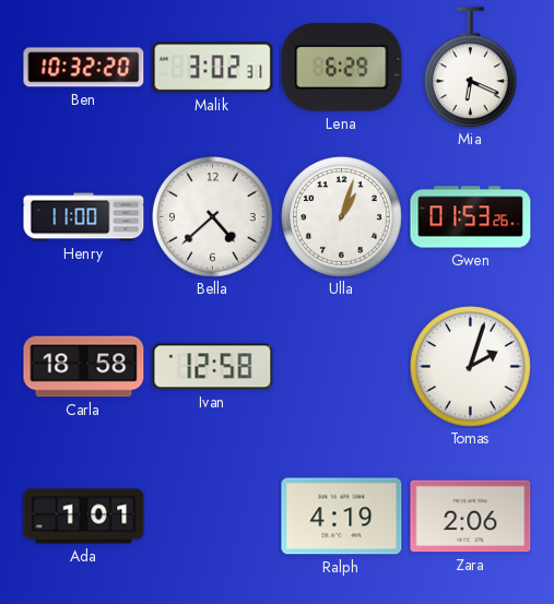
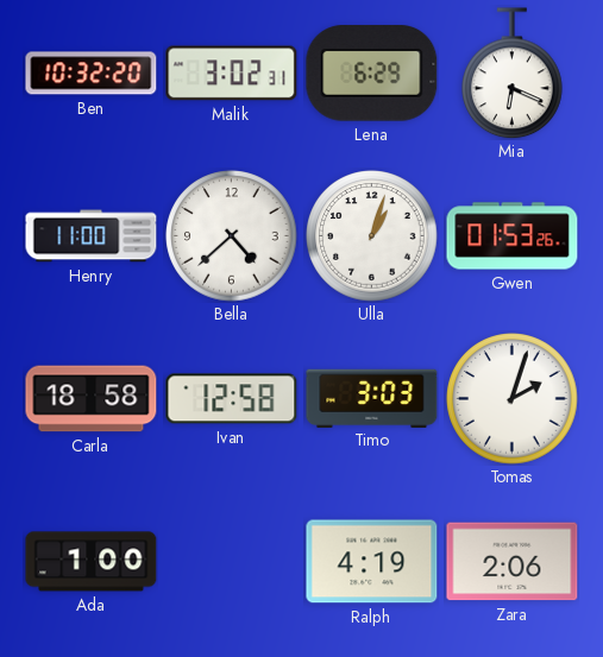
Timo: none -> 3:03
Ada: 1:01 -> 1:00
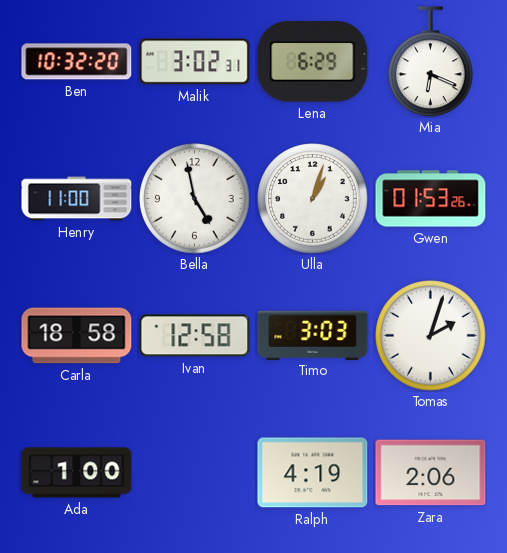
Bella: 4:38 -> 4:58
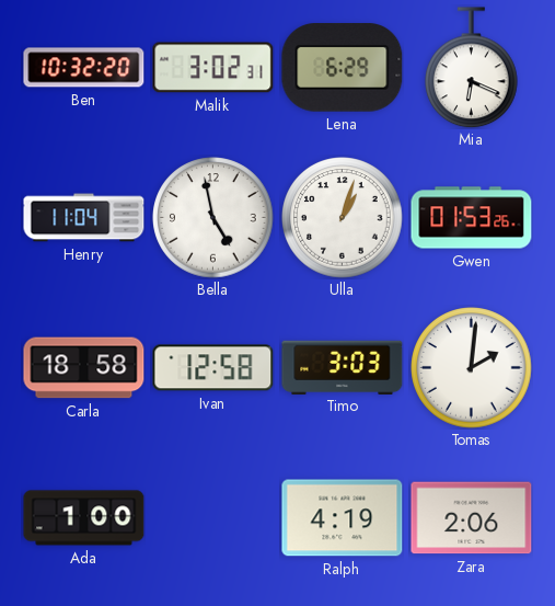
Henry: 11:00 -> 11:04
Tomas: 2:03 -> 2:01
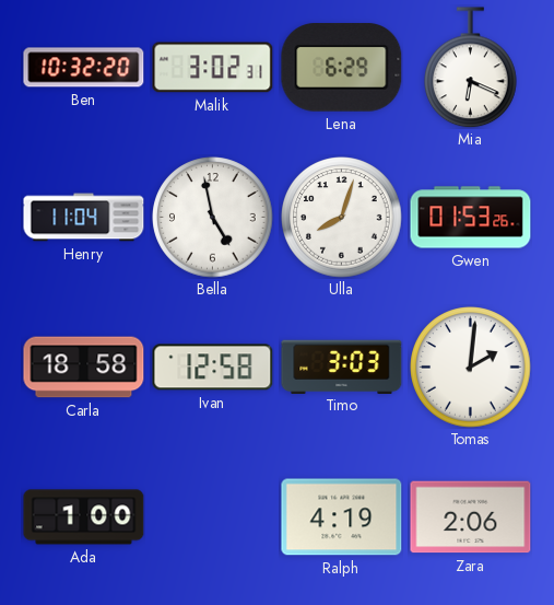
Ulla: 1:03 -> 8:03
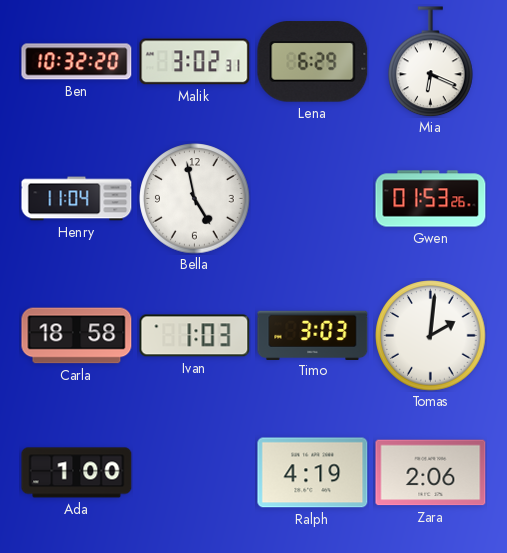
Ulla: 8:03 -> none
Ivan: 12:58 -> 1:03
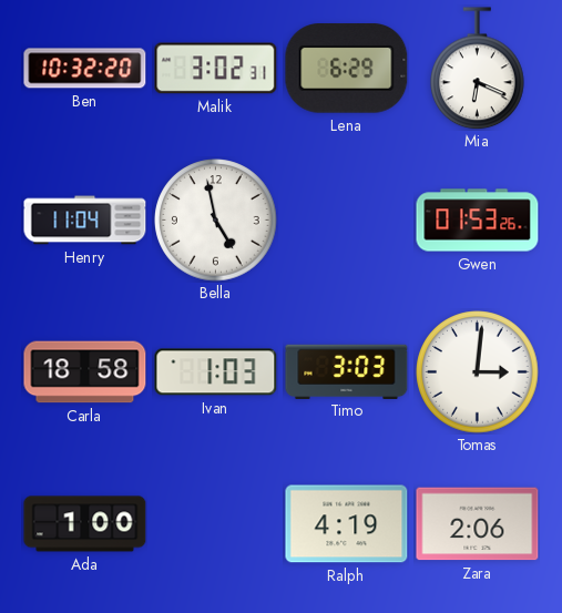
Tomas: 2:01 -> 3:01
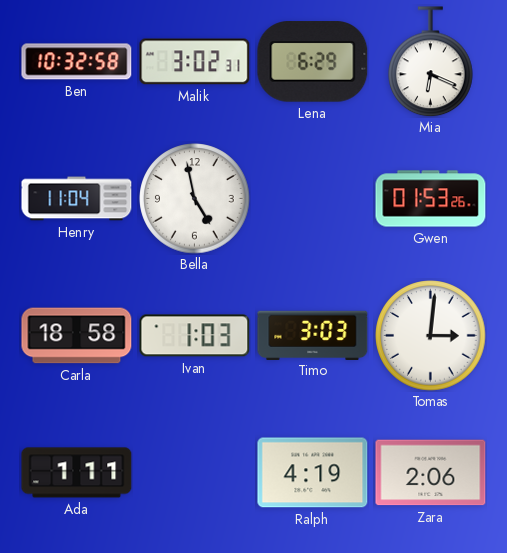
Ben: 10:32:20 -> 10:32:58
Ada: 1:00 -> 1:11
